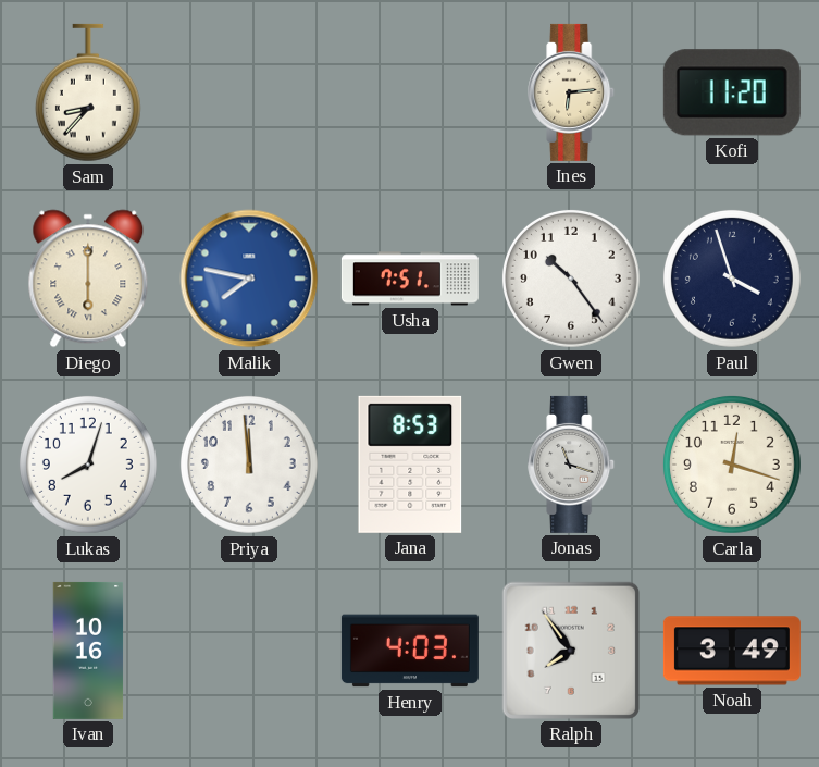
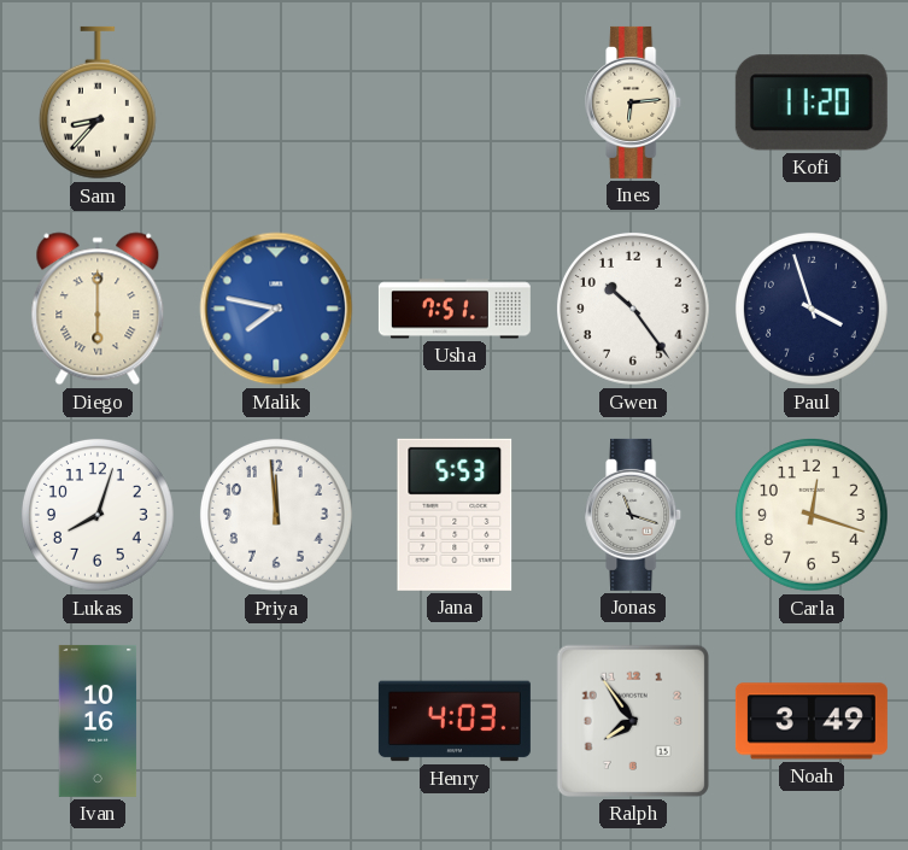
Jana: 8:53 -> 5:53
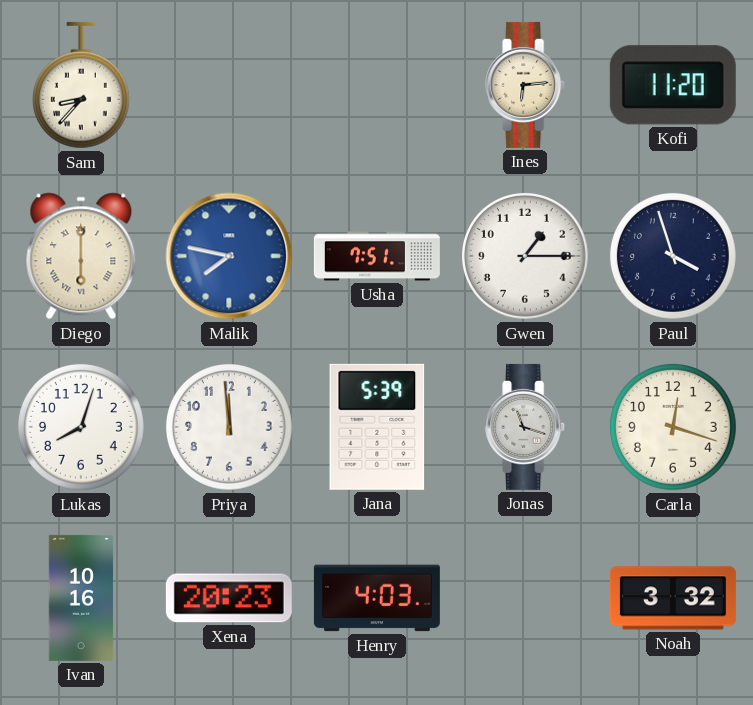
Gwen: 10:24 -> 1:15
Jana: 5:53 -> 5:39
Xena: none -> 20:23
Ralph: 7:54 -> none
Noah: 3:49 -> 3:32
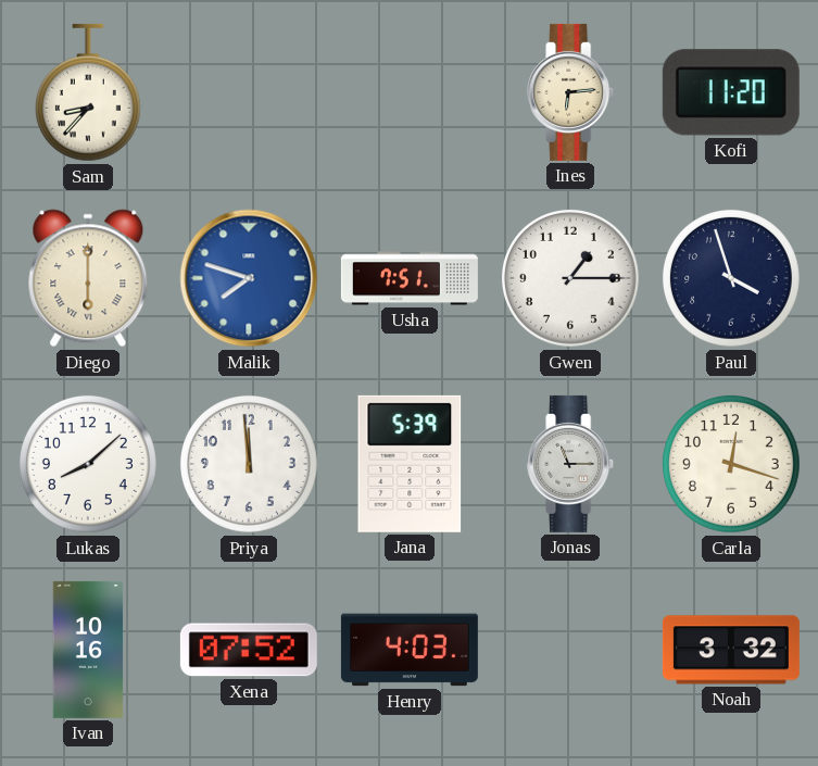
Malik: 7:47 -> 7:48
Lukas: 8:03 -> 8:08
Jonas: 11:18 -> 11:15
Xena: 20:23 -> 07:52
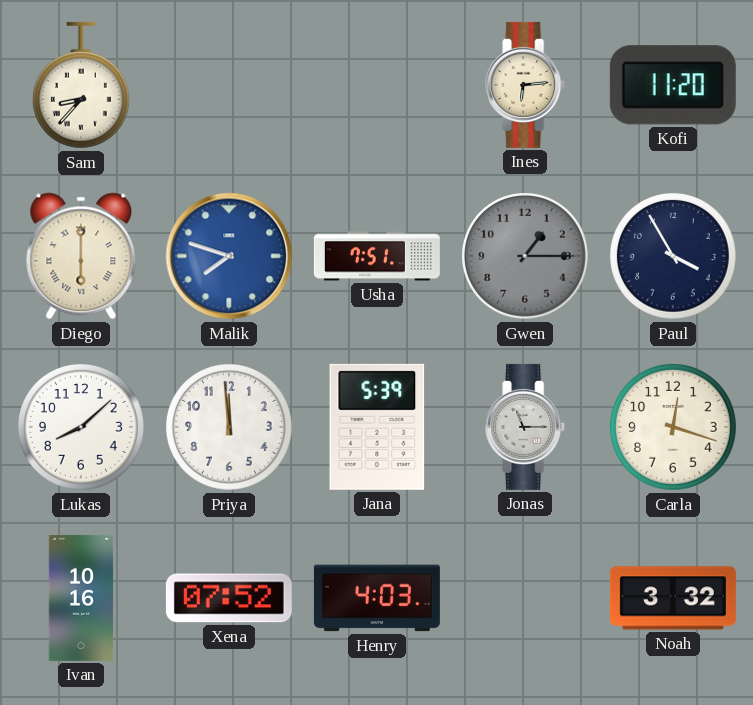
Gwen dial: white -> grey
Paul: 3:57 -> 3:55
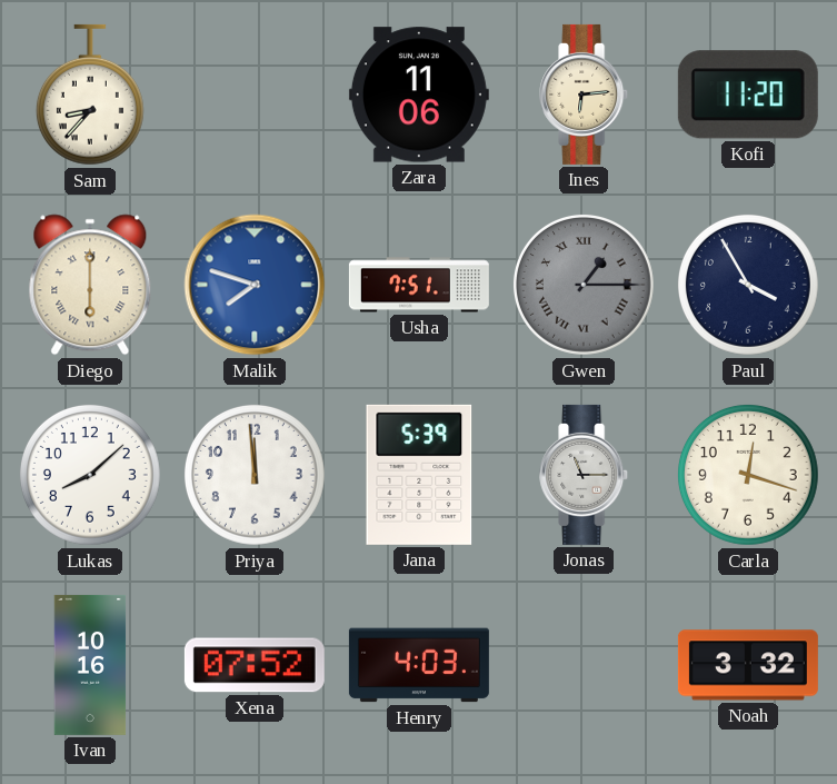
Zara: none -> 11:06
Gwen numerals: Arabic -> Roman
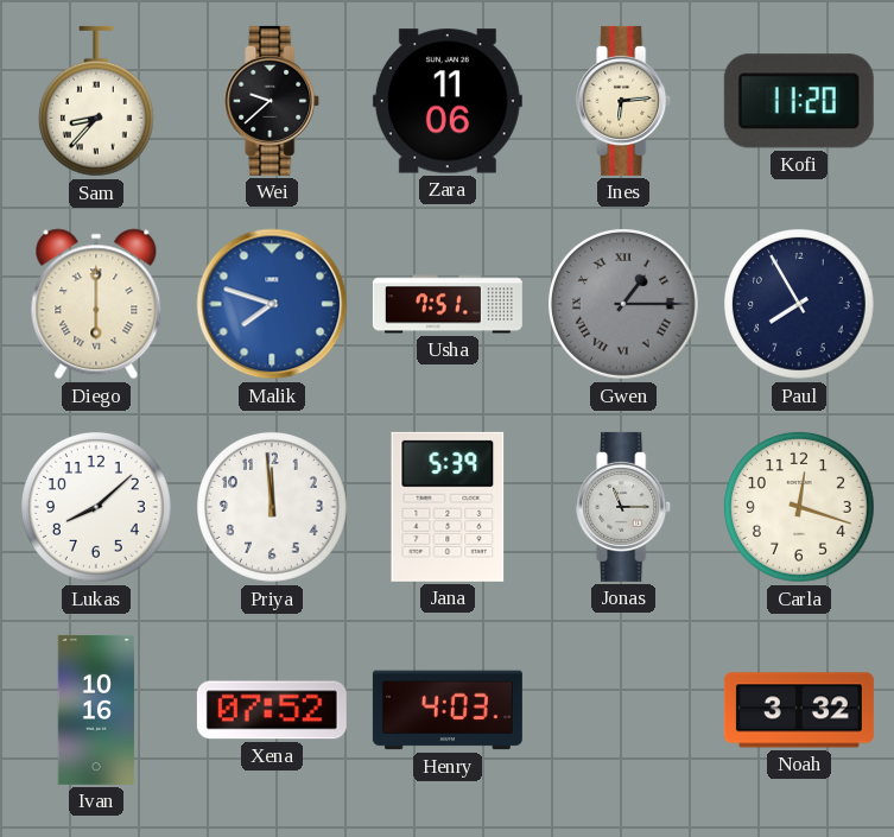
Wei: none -> 9:38
Paul: 3:55 -> 7:55
